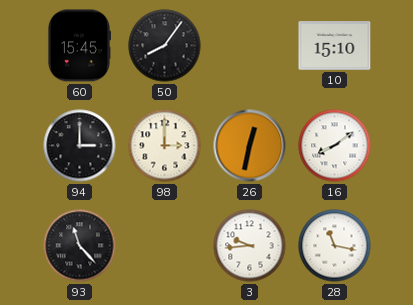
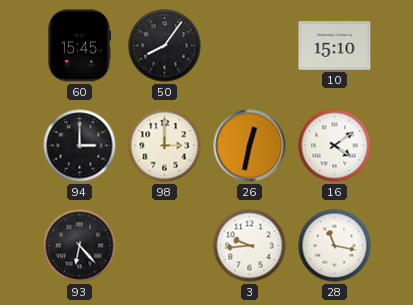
16: 8:09 -> 4:09
93: 11:23 -> 6:23
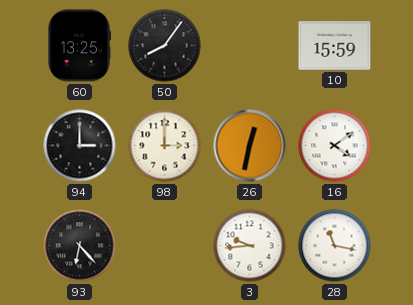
60: 15:45 -> 13:25
10: 15:10 -> 15:59
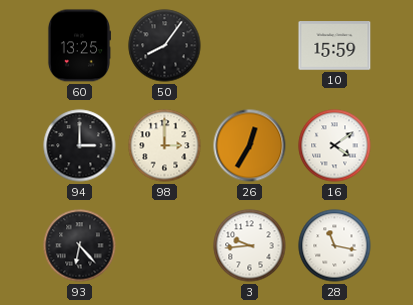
26: 12:32 -> 12:35
